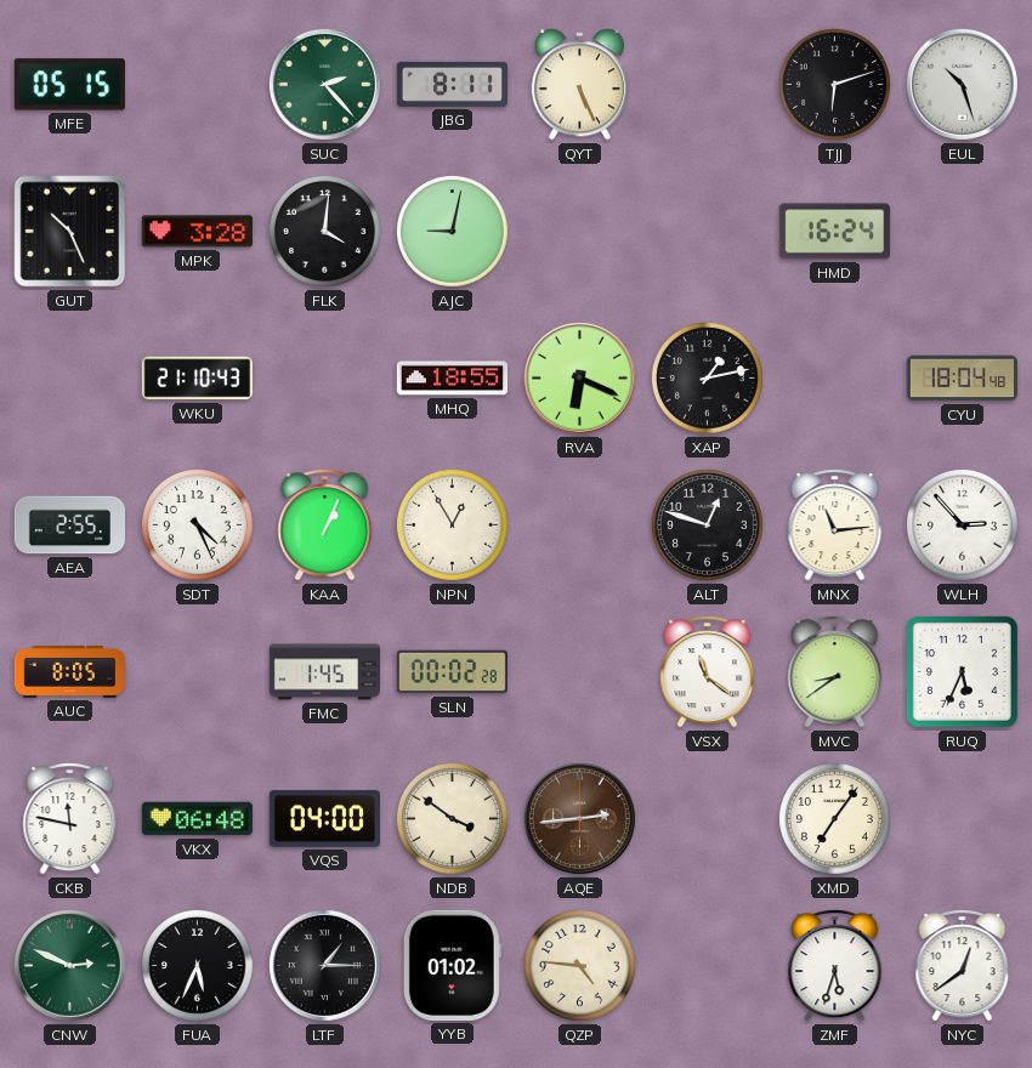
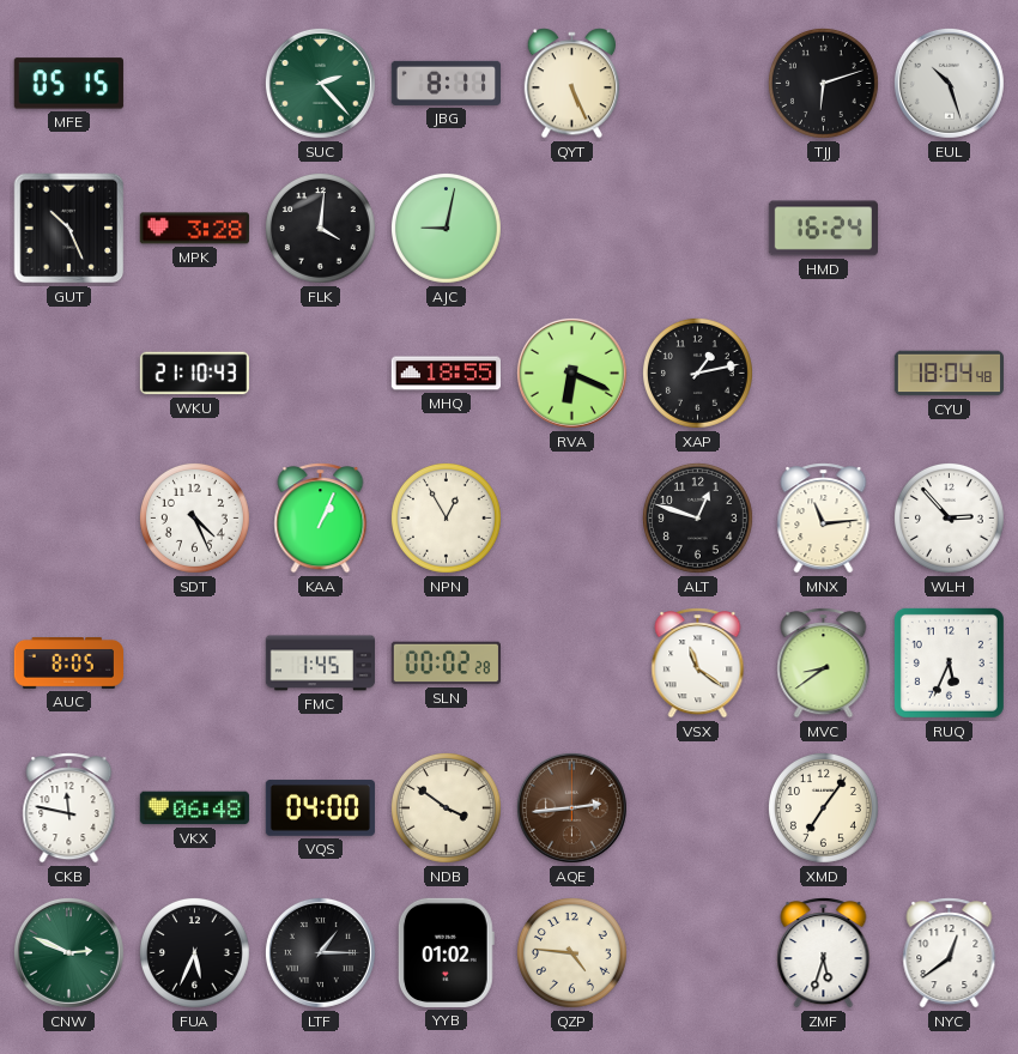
AEA: 2:55 -> none
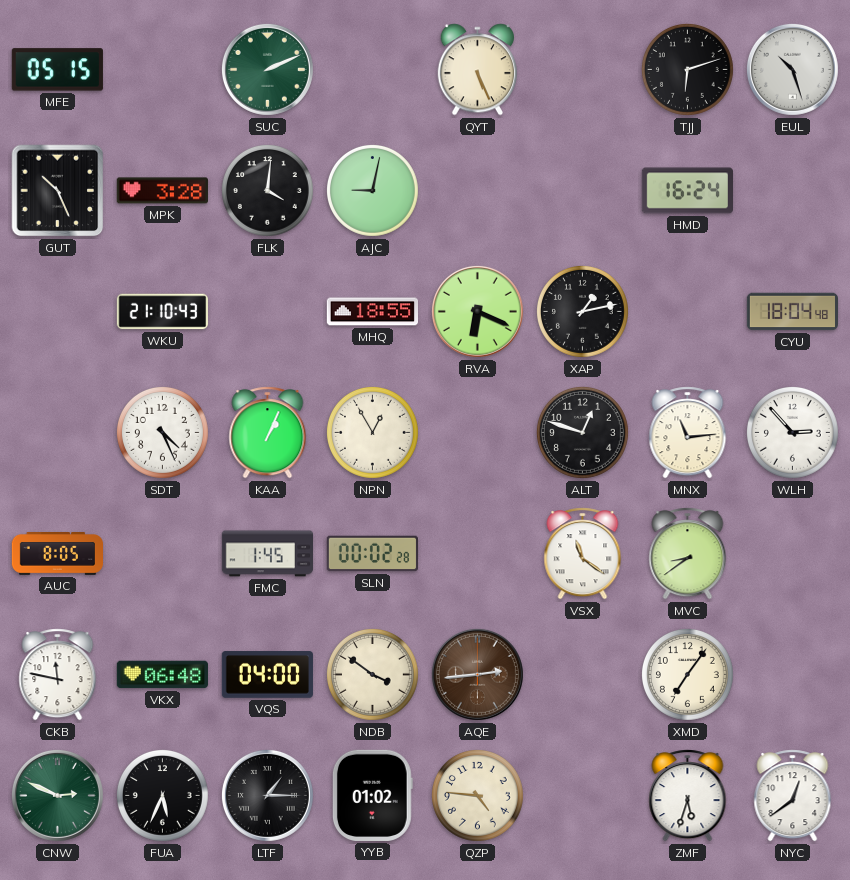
SUC: 2:23 -> 2:11
JBG: 8:11 -> none
RUQ: 5:34 -> none
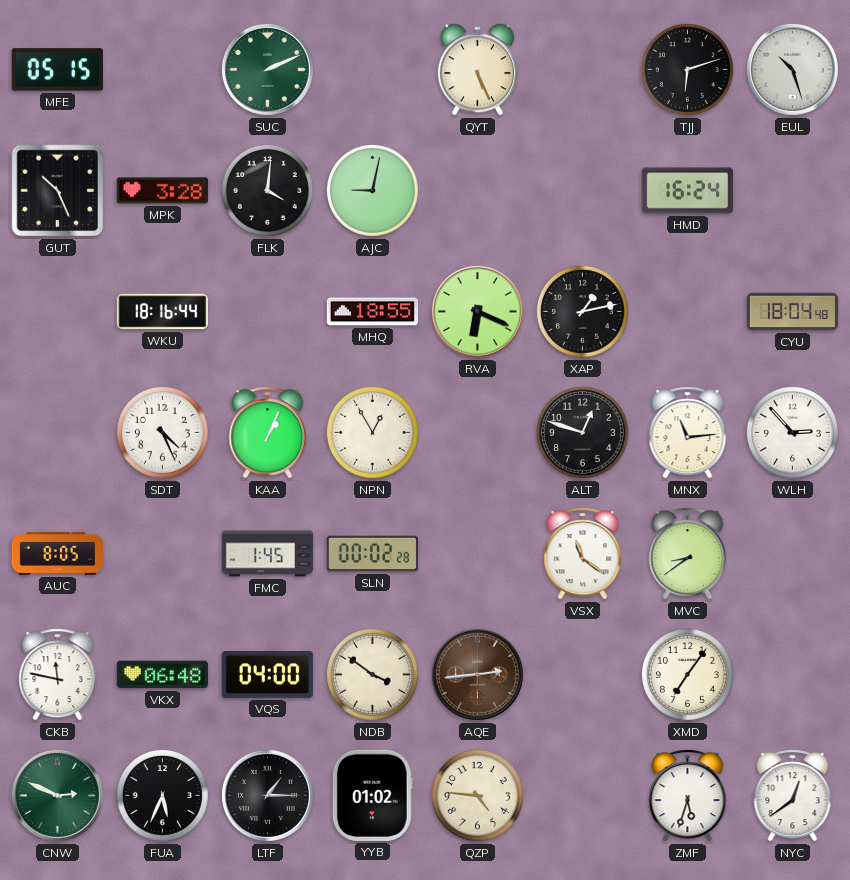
WKU: 21:10 -> 18:16
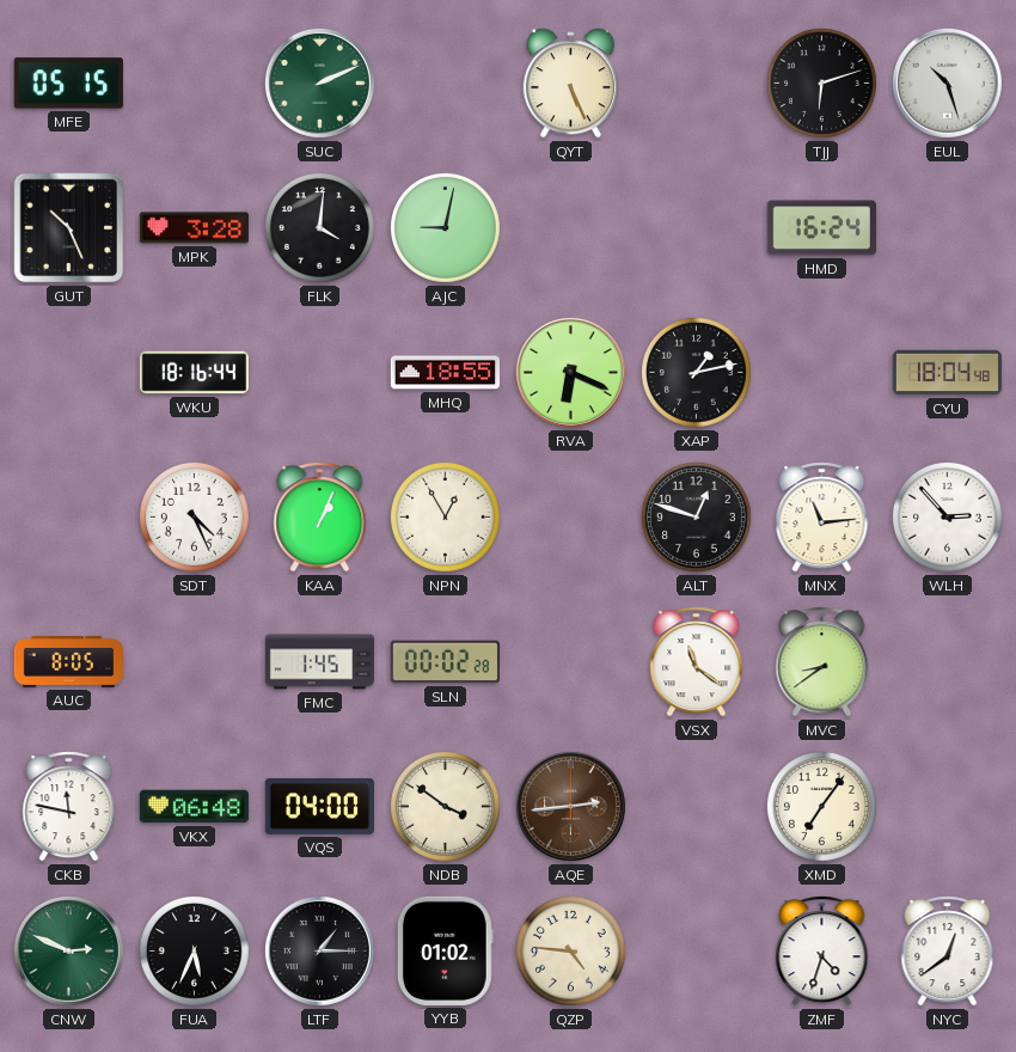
ZMF: 5:33 -> 4:33
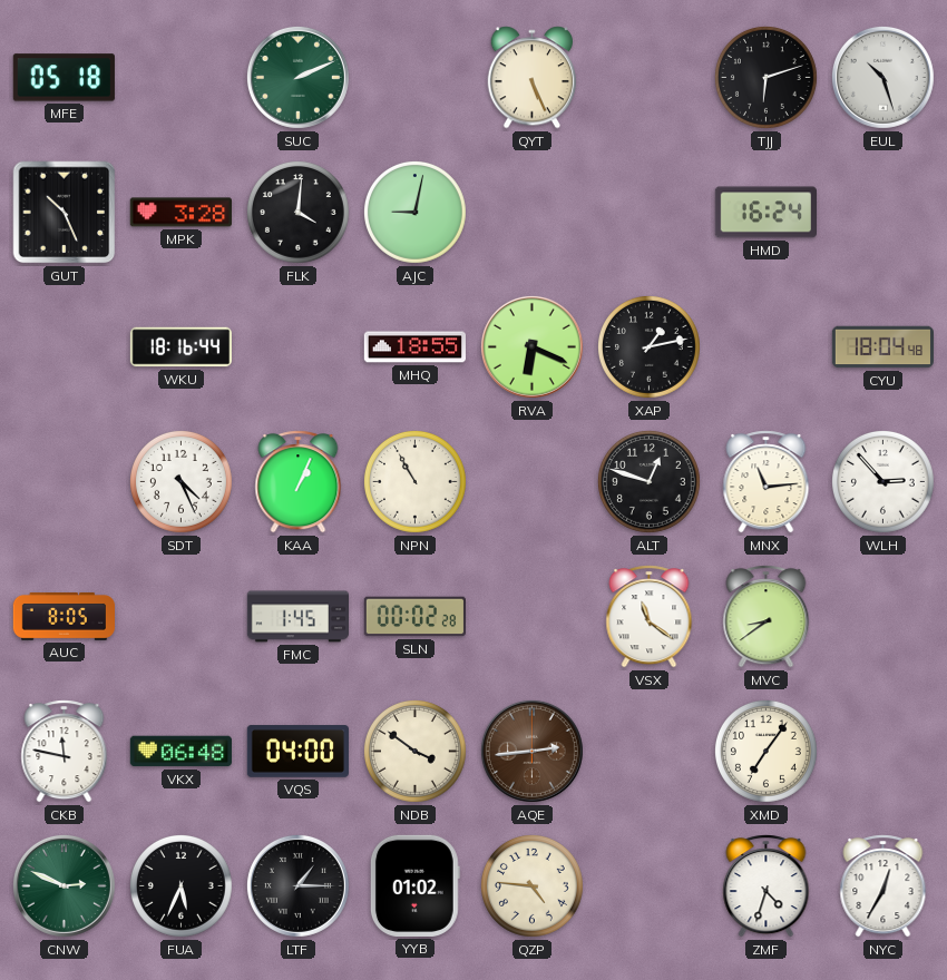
MFE: 05:15 -> 05:18
NPN: 12:55 -> 10:55
NYC: 12:39 -> 12:35
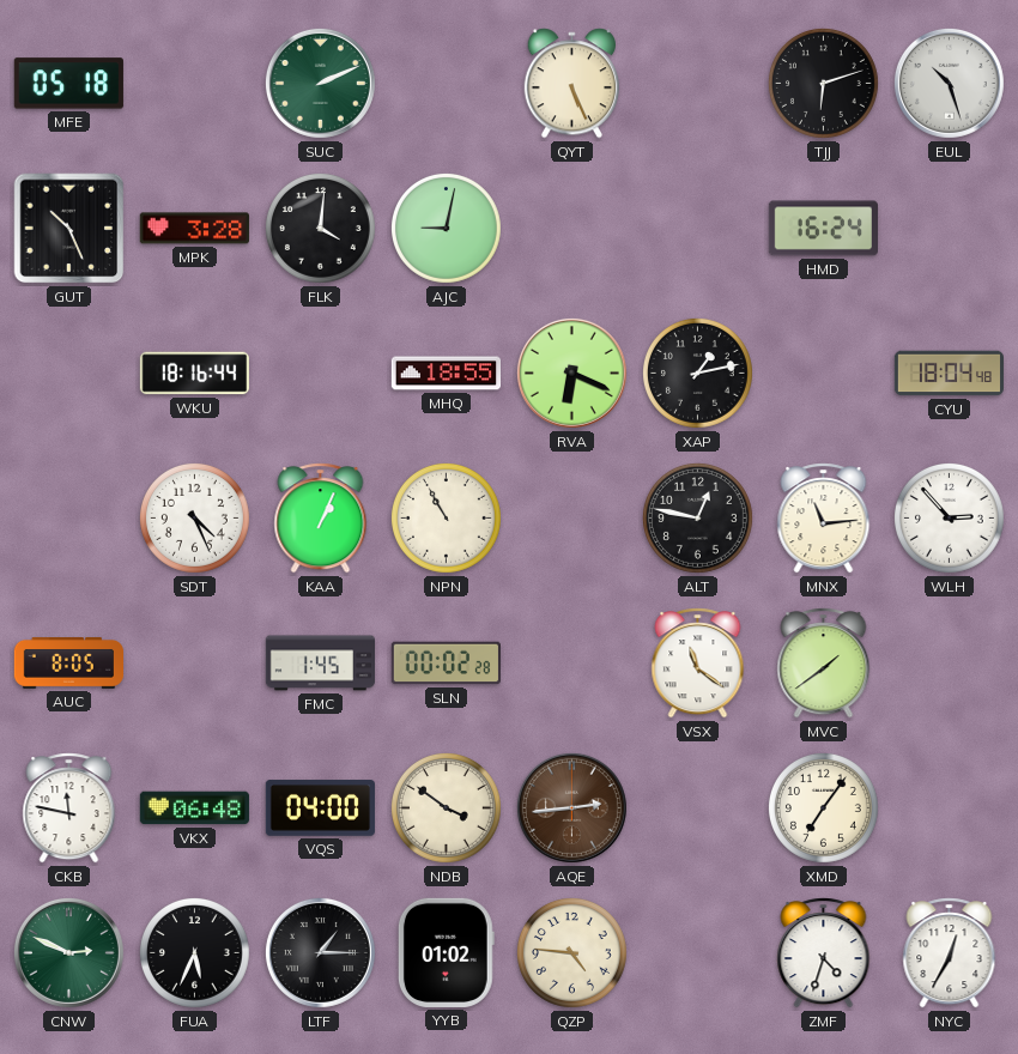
ALT: 12:48 -> 12:47
MVC: 8:39 -> 1:39
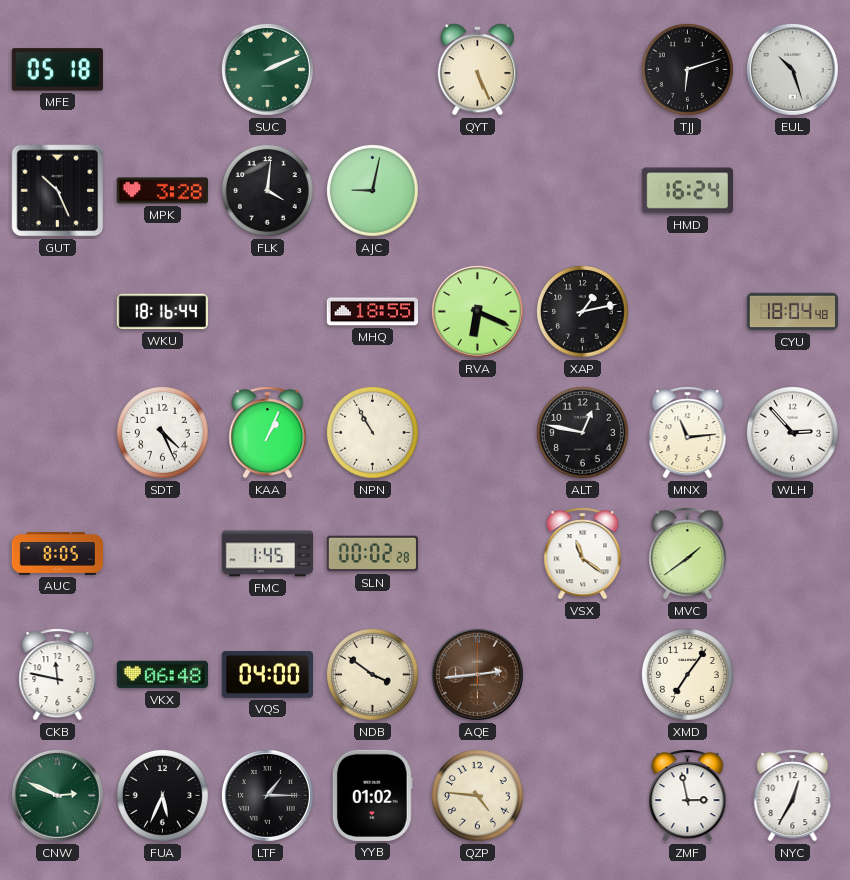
ZMF: 4:33 -> 2:58
